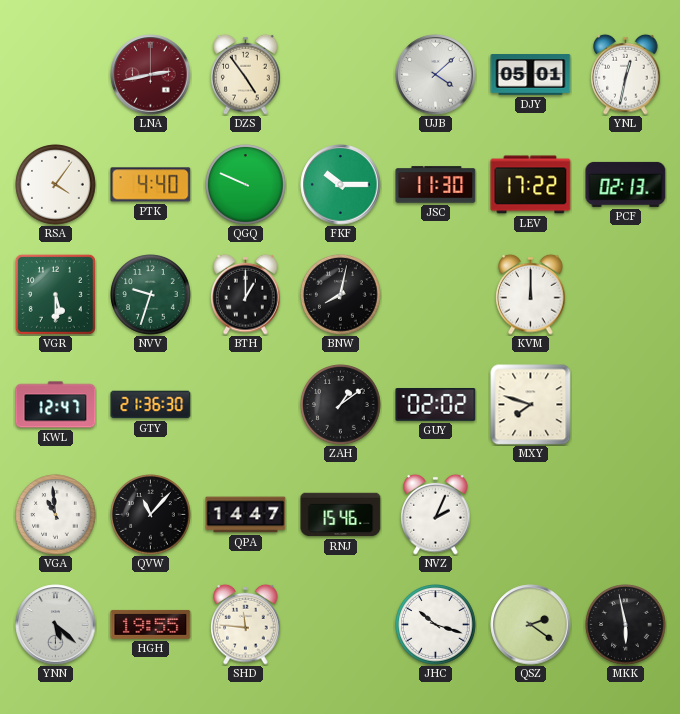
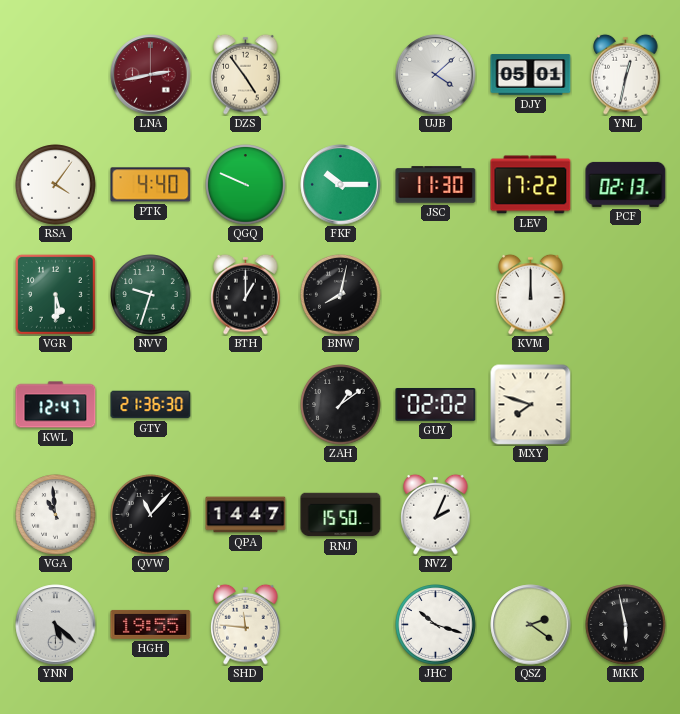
RNJ: 15:46 -> 15:50
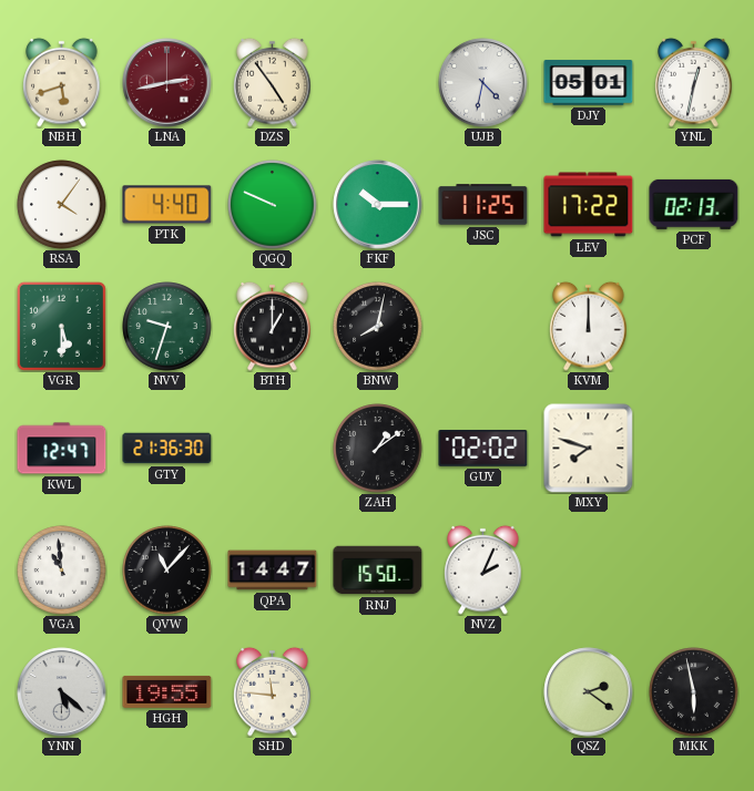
NBH: none -> 5:42
UJB: 4:08 -> 4:32
JSC: 11:30 -> 11:25
JHC: 10:18 -> none
